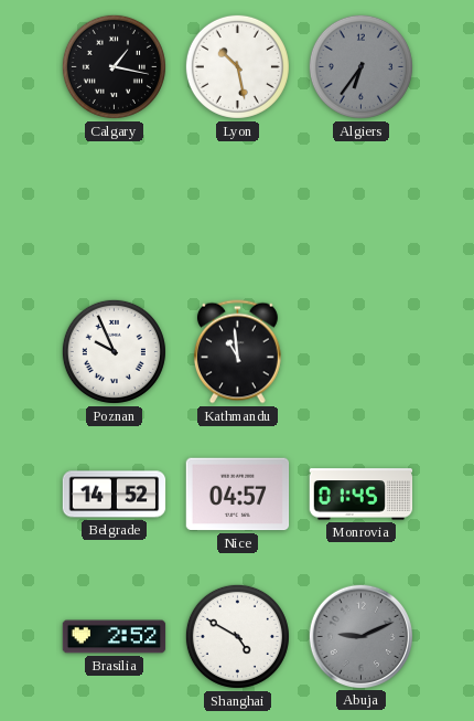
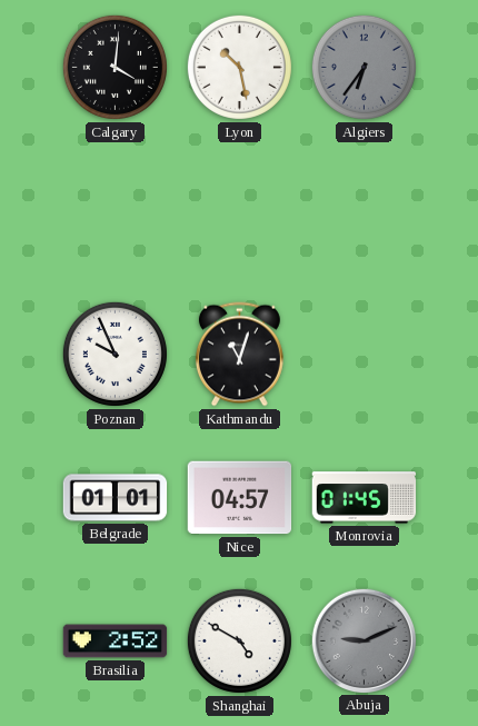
Calgary: 1:17 -> 4:01
Kathmandu: 10:59 -> 11:03
Belgrade: 14:52 -> 01:01
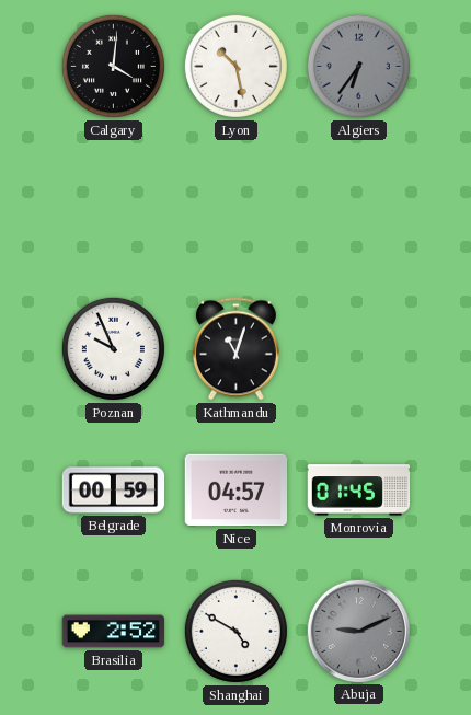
Belgrade: 01:01 -> 00:59
